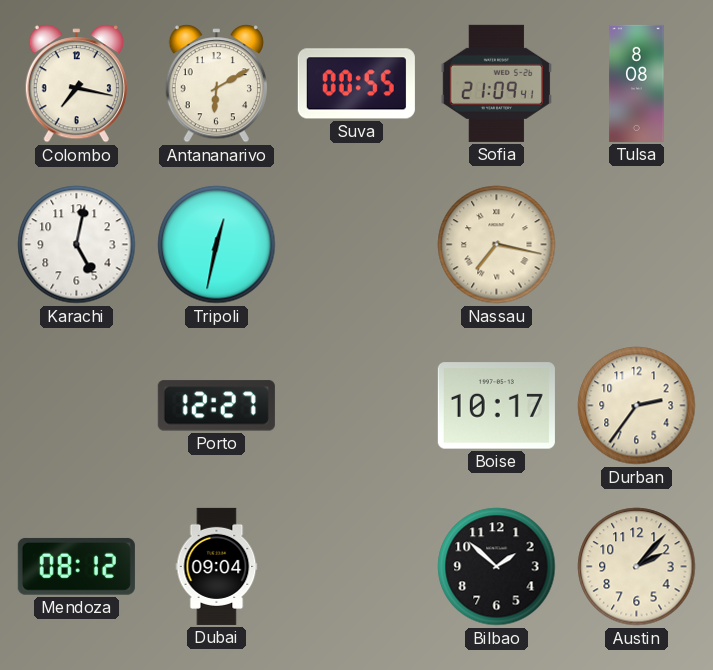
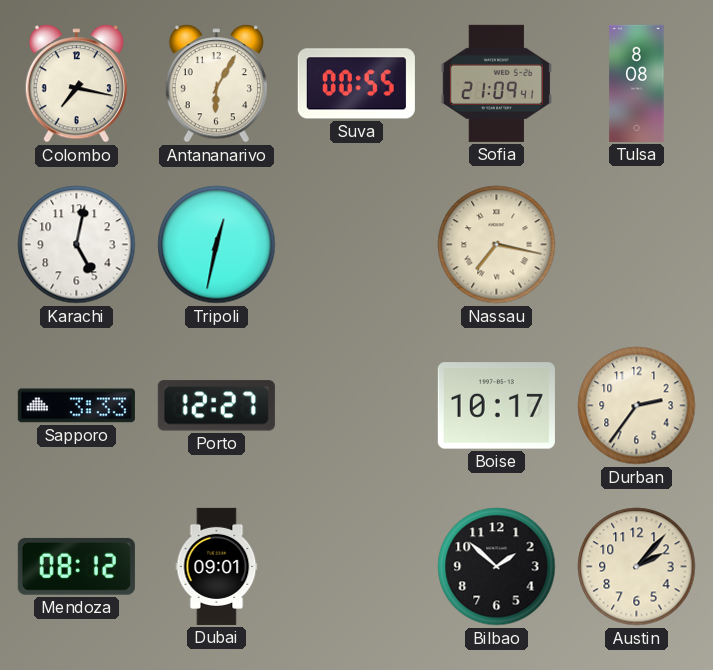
Antananarivo: 6:10 -> 6:05
Sapporo: none -> 3:33
Dubai: 09:04 -> 09:01
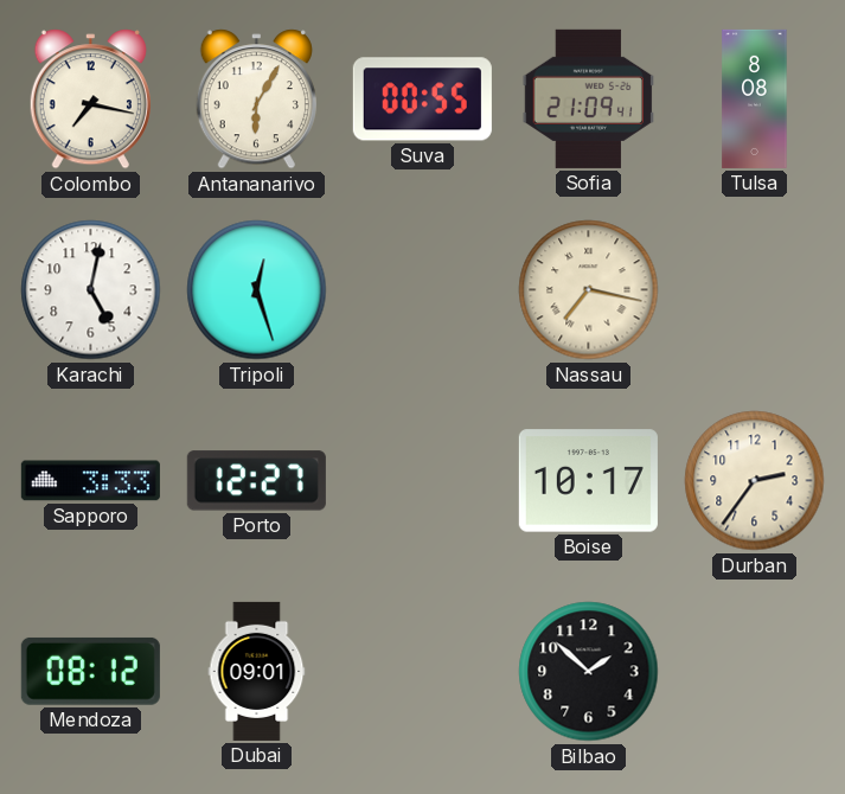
Tripoli: 12:32 -> 12:27
Austin: 2:07 -> none
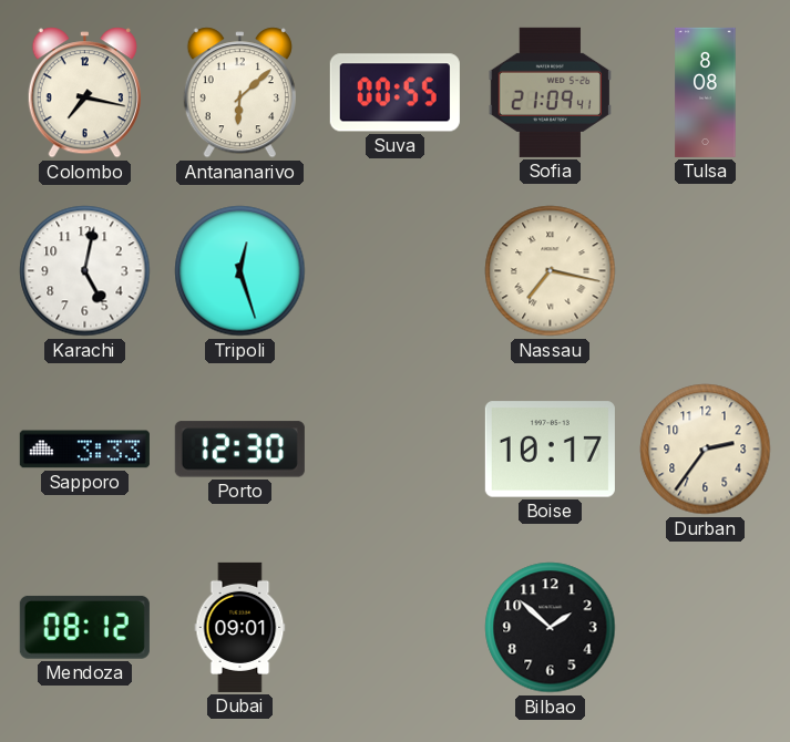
Antananarivo: 6:05 -> 6:08
Porto: 12:27 -> 12:30
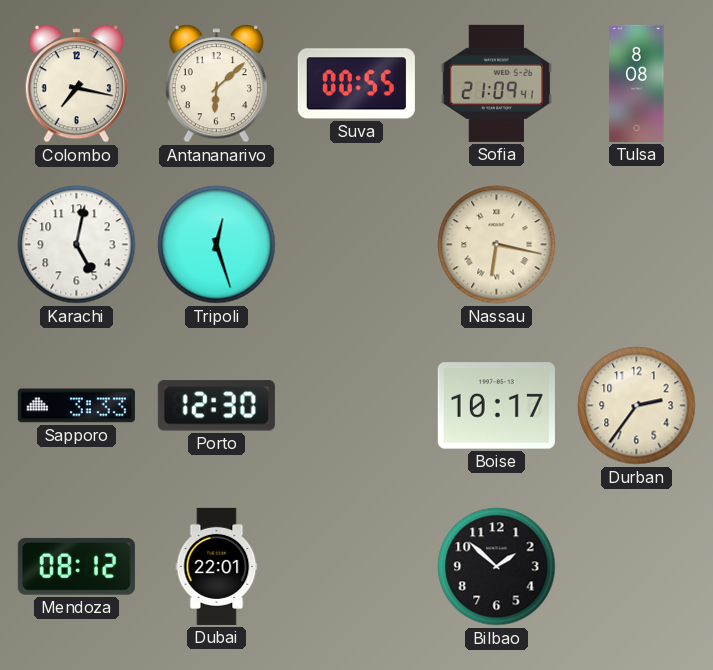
Nassau: 7:17 -> 6:17
Dubai: 09:01 -> 22:01
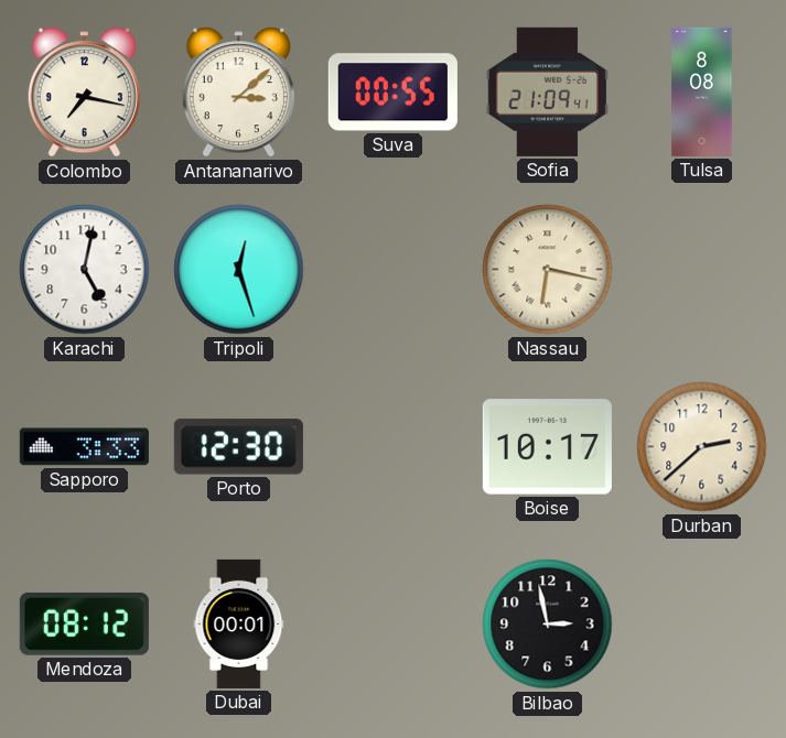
Antananarivo: 6:08 -> 3:08
Durban: 2:36 -> 2:38
Dubai: 22:01 -> 00:01
Bilbao: 1:52 -> 2:58
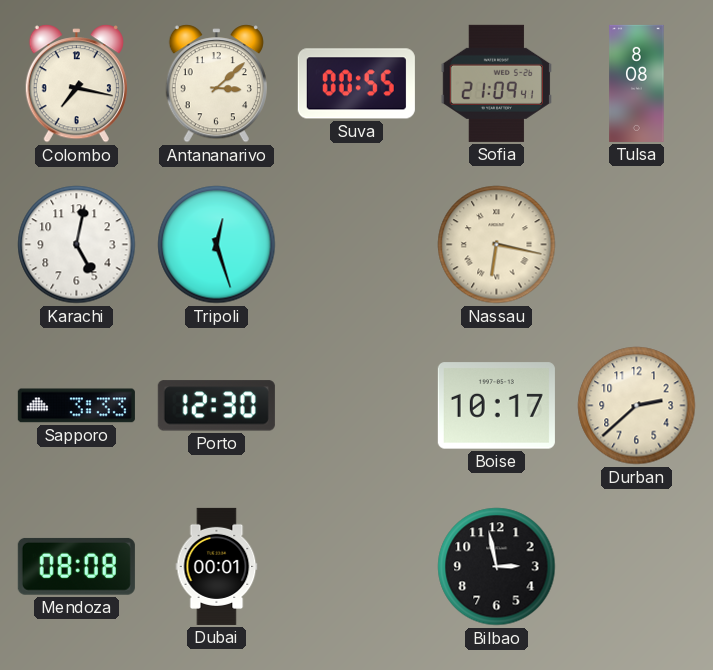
Mendoza: 08:12 -> 08:08
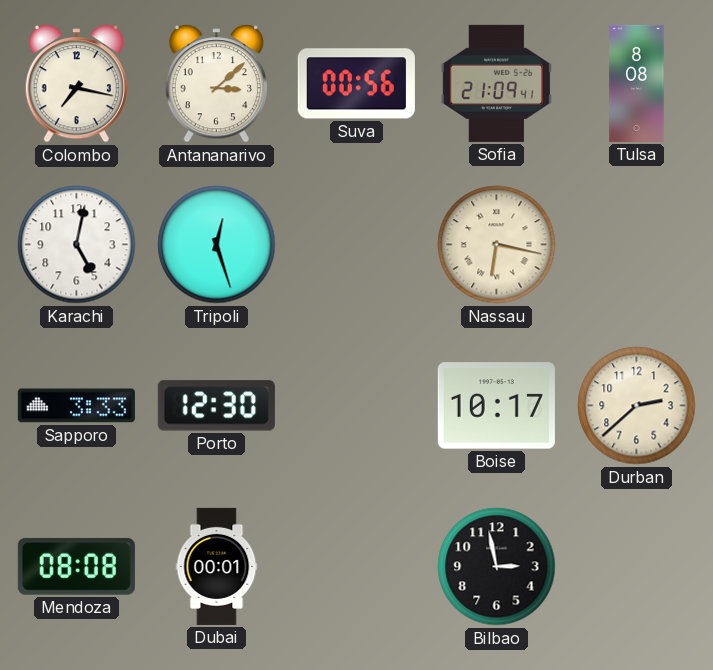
Suva: 00:55 -> 00:56
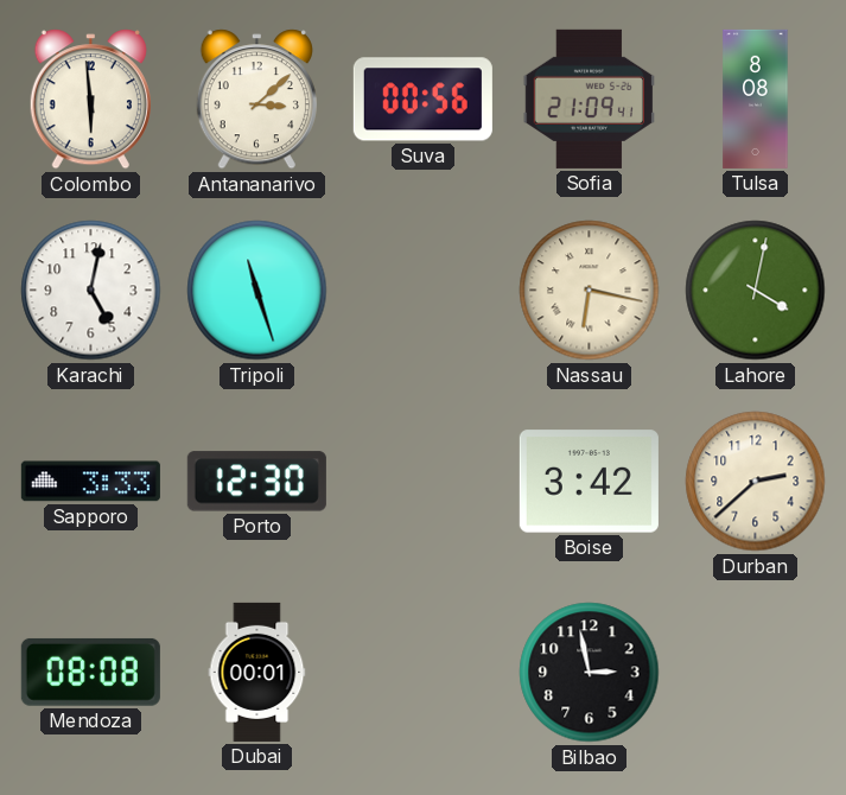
Colombo: 7:17 -> 5:59
Tripoli: 12:27 -> 11:27
Lahore: none -> 4:02
Boise: 10:17 -> 3:42
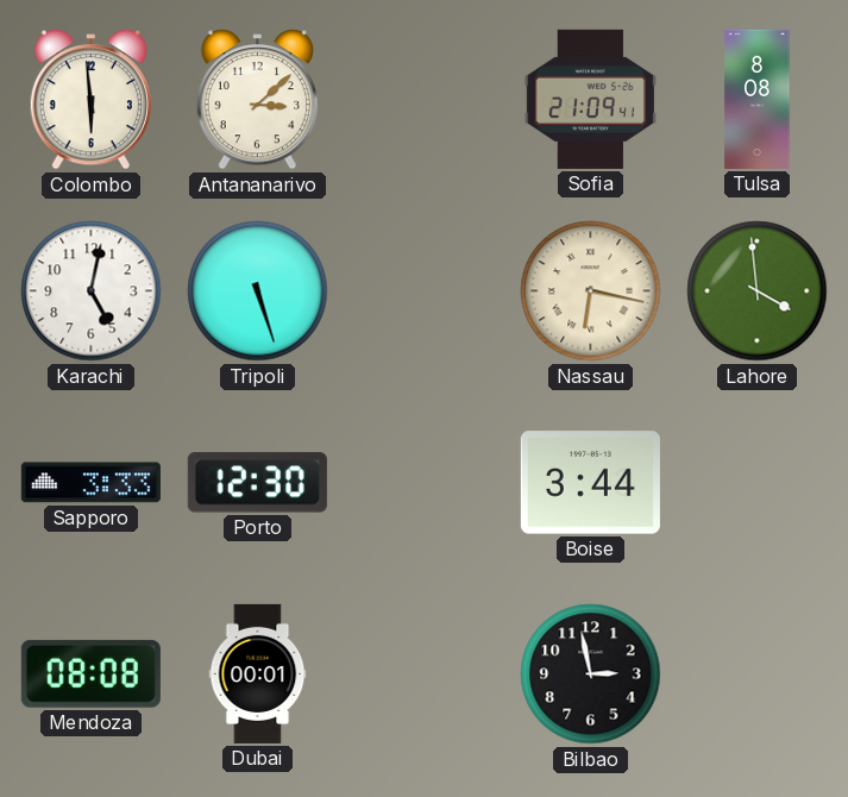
Suva: 00:56 -> none
Tripoli: 11:27 -> 5:27
Lahore: 4:02 -> 3:59
Boise: 3:42 -> 3:44
Durban: 2:38 -> none
